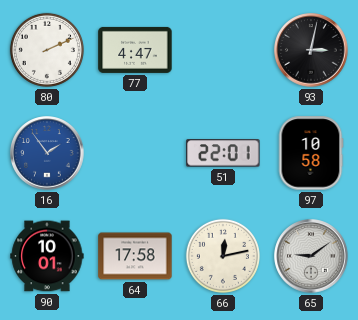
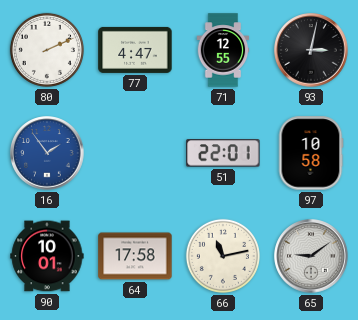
71: none -> 12:55
66: 12:13 -> 11:13
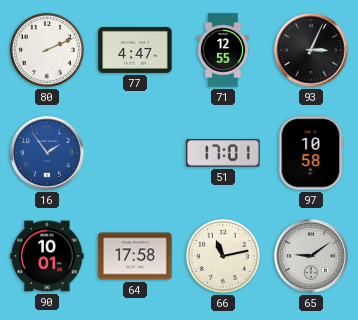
93: 3:02 -> 3:04
51: 22:01 -> 17:01
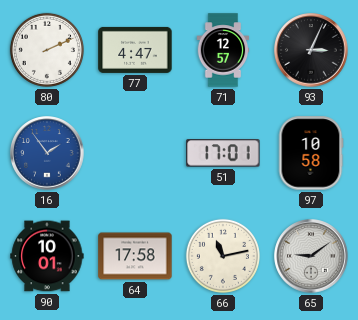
71: 12:55 -> 12:57
